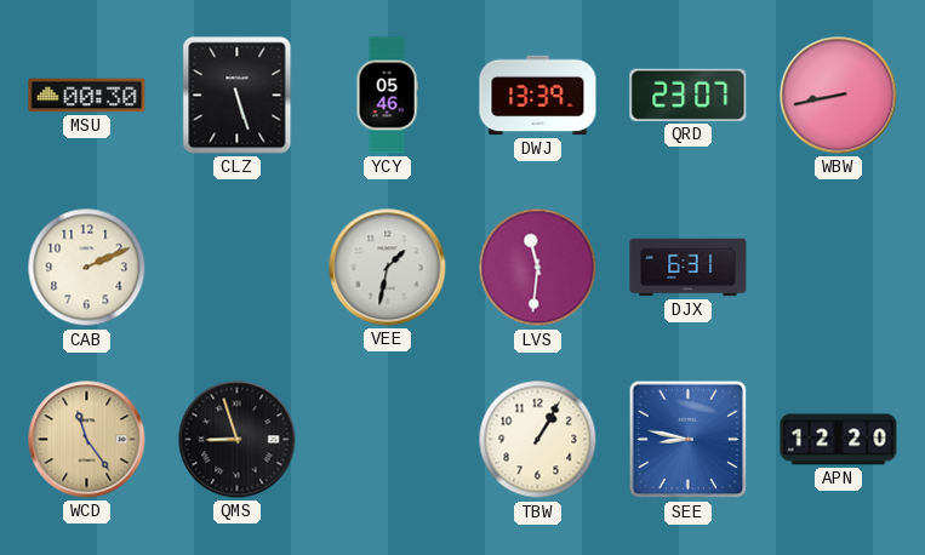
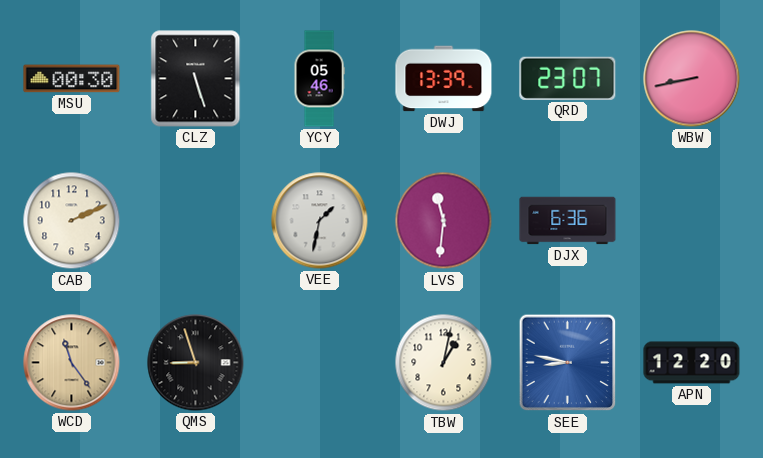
DJX: 6:31 -> 6:36
TBW: 1:05 -> 1:02
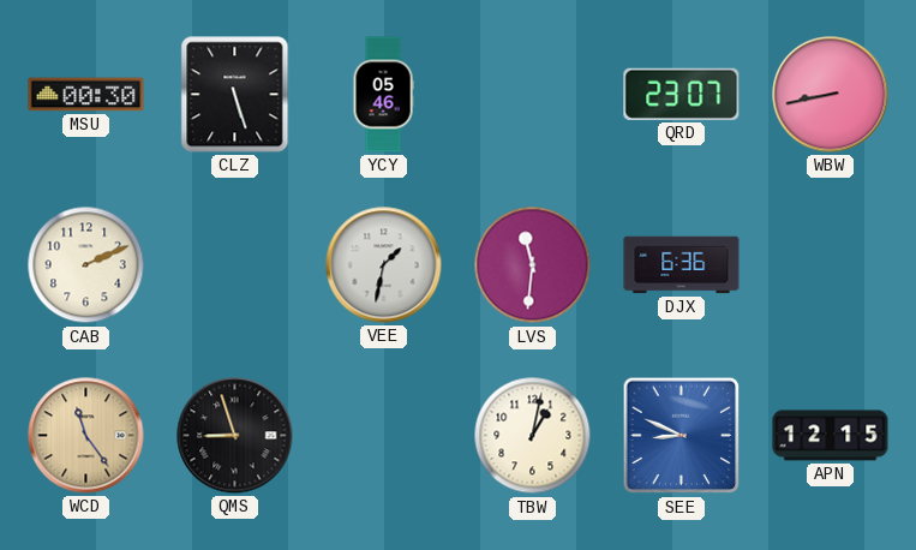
DWJ: 13:39 -> none
SEE: 8:47 -> 8:49
APN: 12:20 -> 12:15
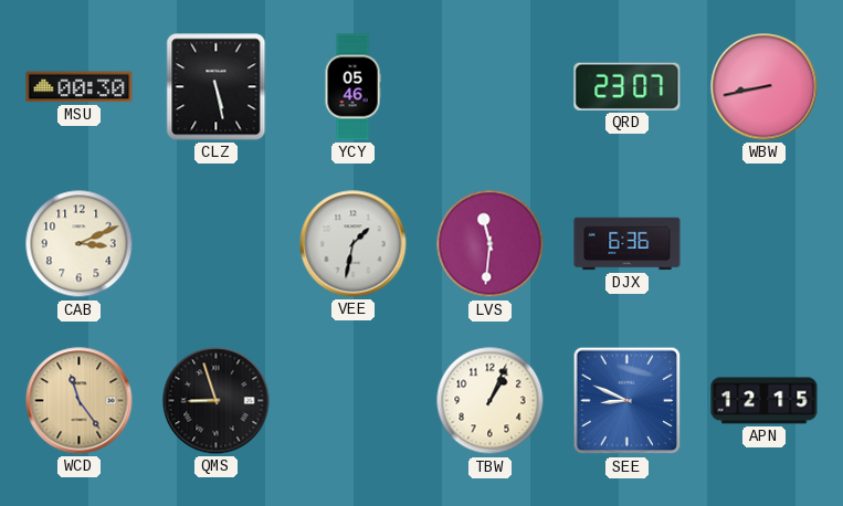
CLZ: 5:27 -> 5:28
CAB: 2:11 -> 3:11
TBW: 1:02 -> 1:04
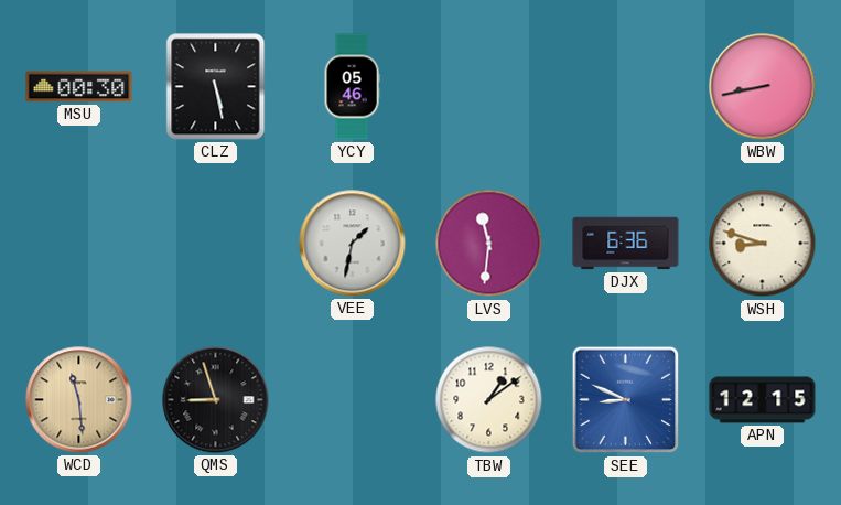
QRD: 23:07 -> none
CAB: 3:11 -> none
WSH: none -> 8:48
WCD: 11:24 -> 11:29
TBW: 1:04 -> 1:09
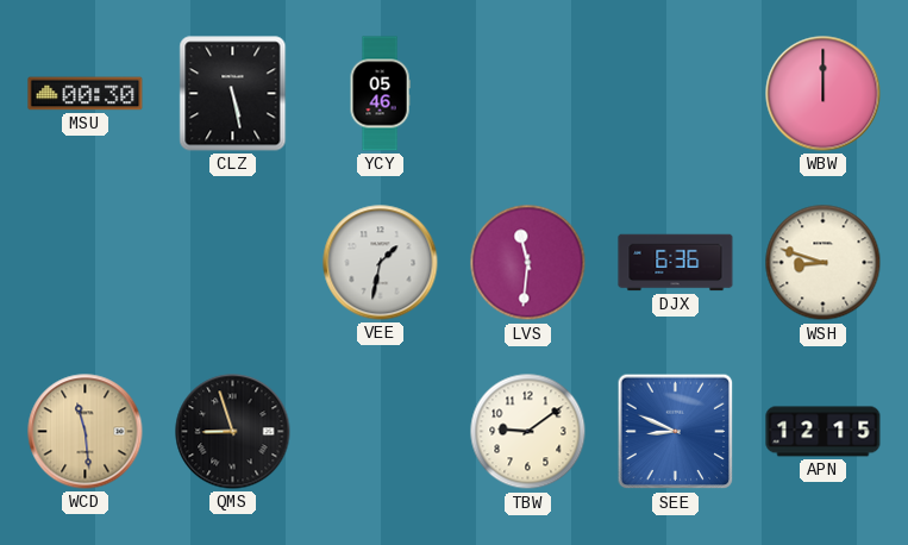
WBW: 8:43 -> 12:00
TBW: 1:09 -> 9:09
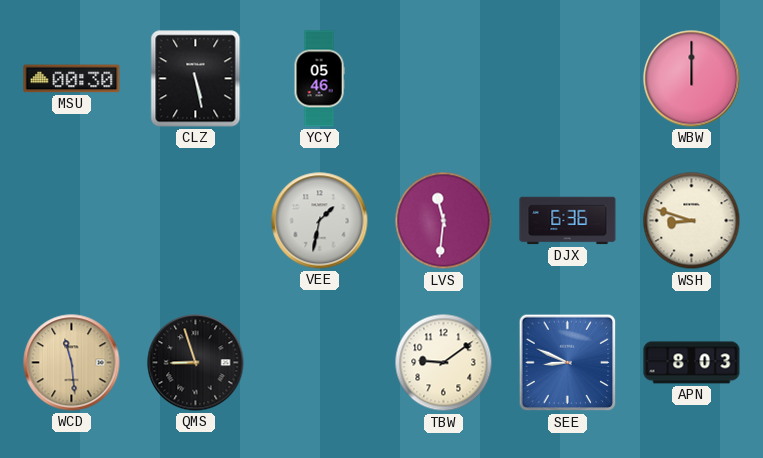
APN: 12:15 -> 8:03
